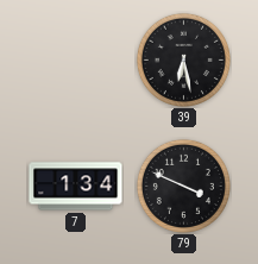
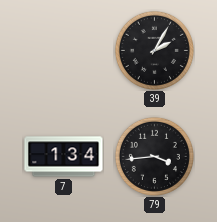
39: 6:28 -> 2:05
79: 3:49 -> 3:44
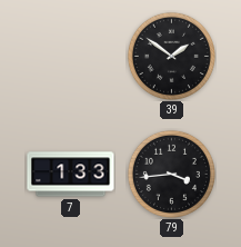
39: 2:05 -> 1:51
7: 1:34 -> 1:33
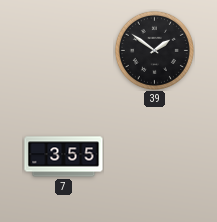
7: 1:33 -> 3:55
79: 3:44 -> none
